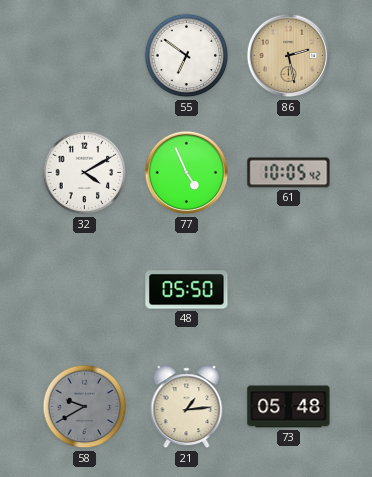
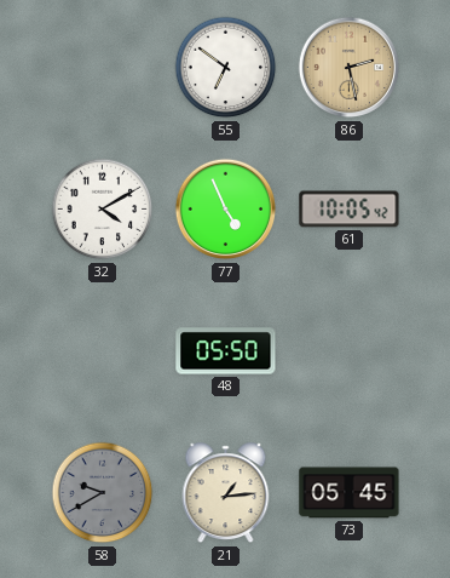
73: 05:48 -> 05:45
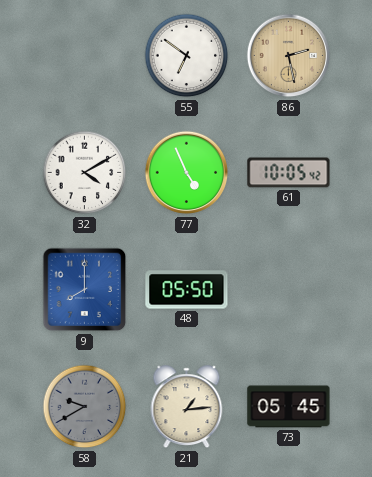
9: none -> 8:00
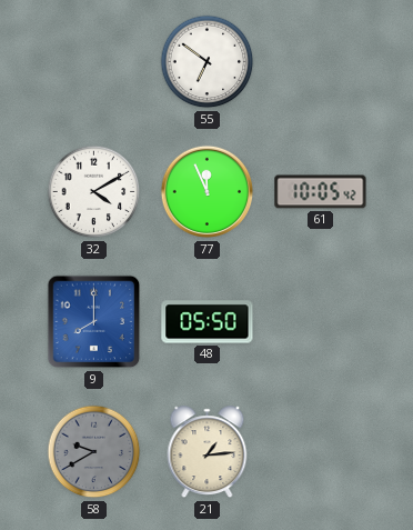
86: 2:28 -> none
77: 4:56 -> 11:56
73: 05:45 -> none
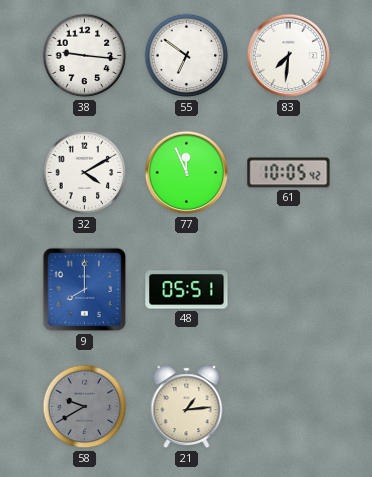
38: none -> 9:16
83: none -> 7:31
48: 05:50 -> 05:51
